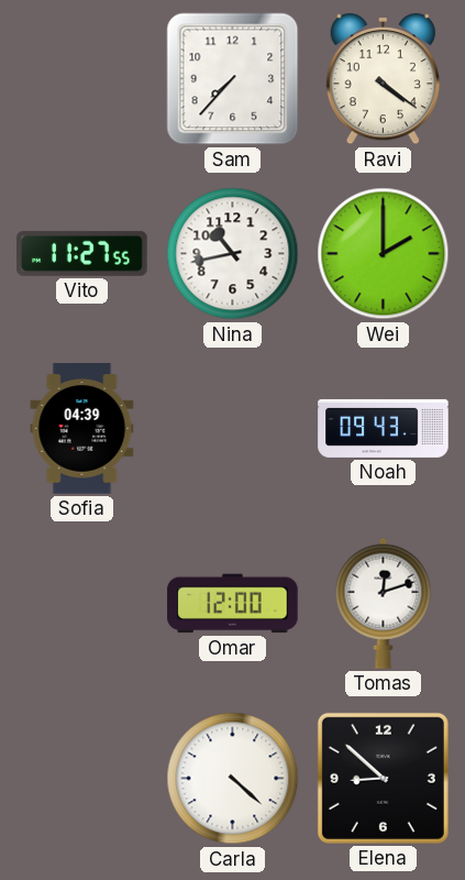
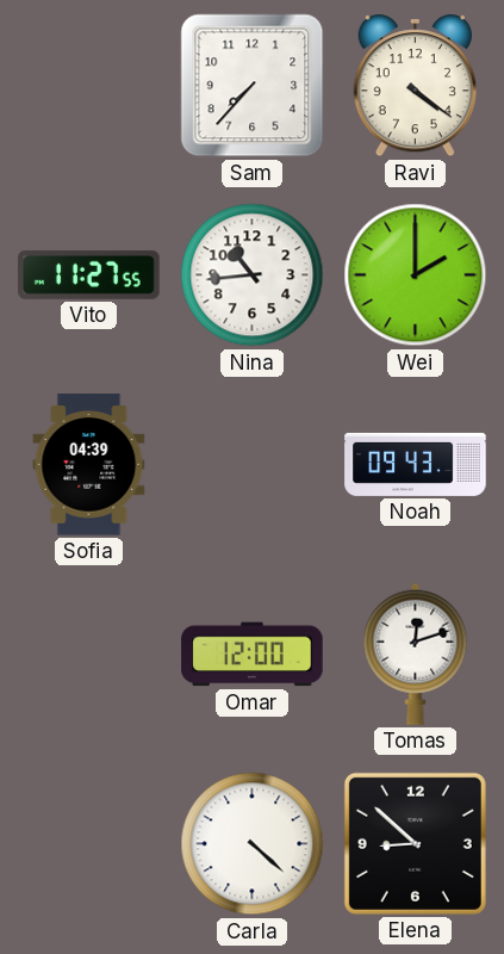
Nina: 10:43 -> 10:44
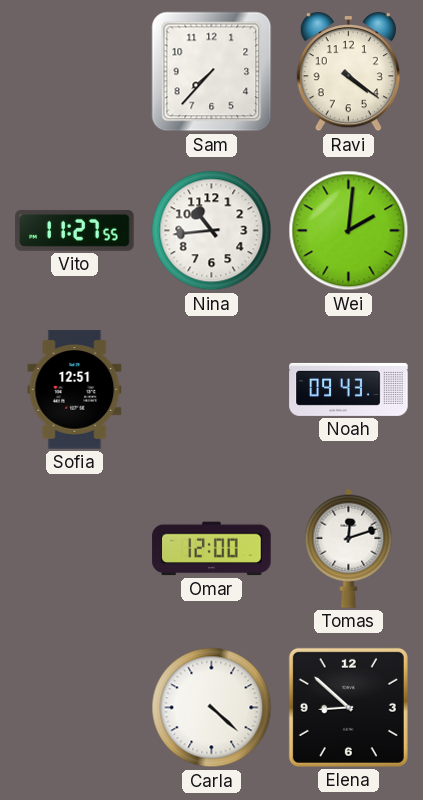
Wei: 2:00 -> 2:01
Sofia: 04:39 -> 12:51
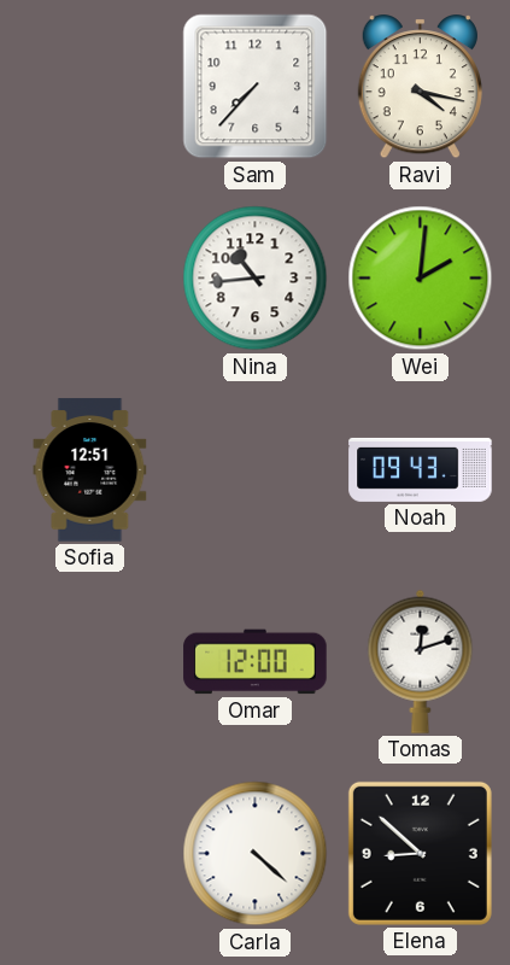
Ravi: 4:21 -> 4:17
Vito: 11:27 -> none
